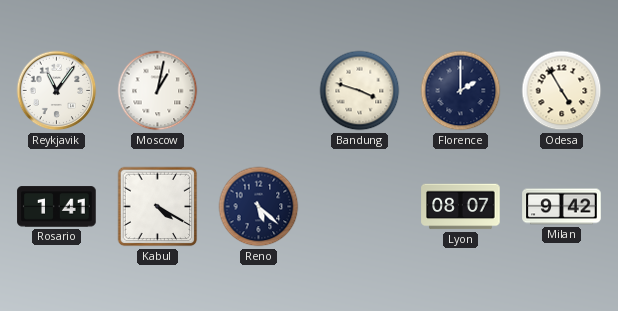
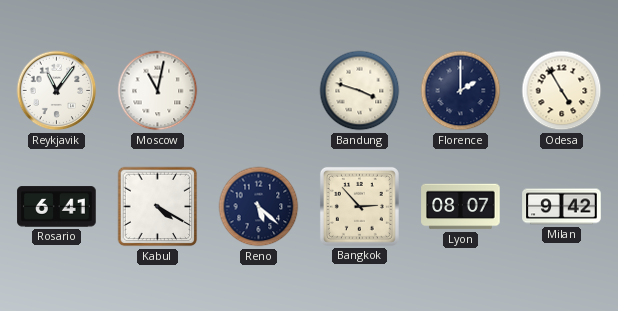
Moscow: 1:02 -> 11:02
Rosario: 1:41 -> 6:41
Bangkok: none -> 2:53
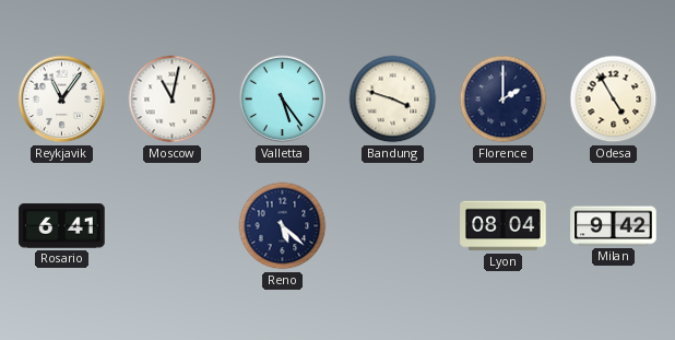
Valletta: none -> 5:24
Kabul: 4:20 -> none
Bangkok: 2:53 -> none
Lyon: 08:07 -> 08:04
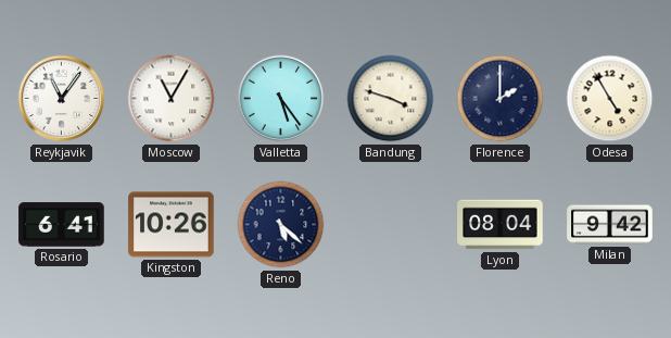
Moscow: 11:02 -> 11:05
Kingston: none -> 10:26
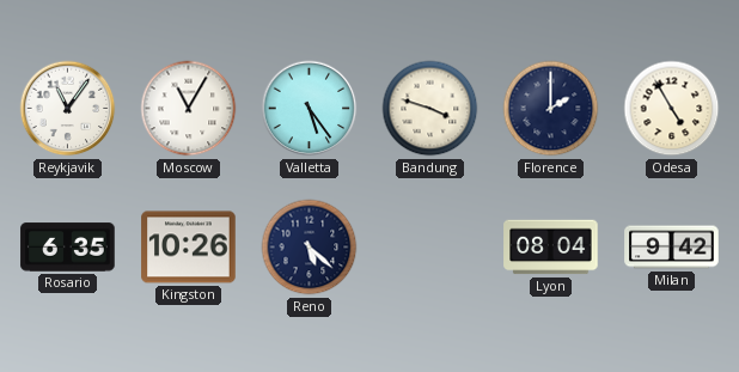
Rosario: 6:41 -> 6:35
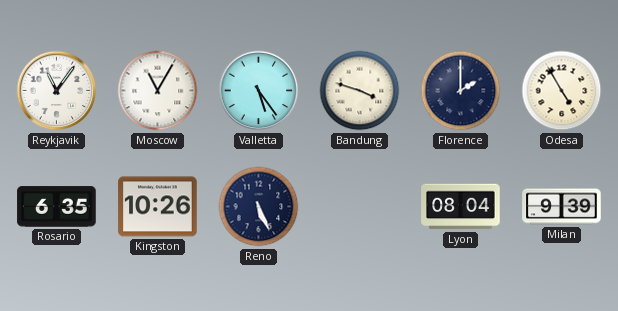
Reno: 5:22 -> 5:26
Milan: 9:42 -> 9:39
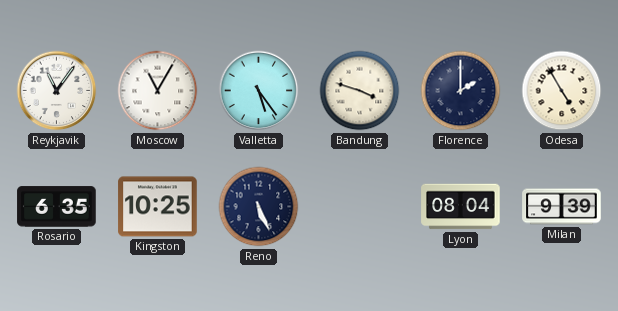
Kingston: 10:26 -> 10:25
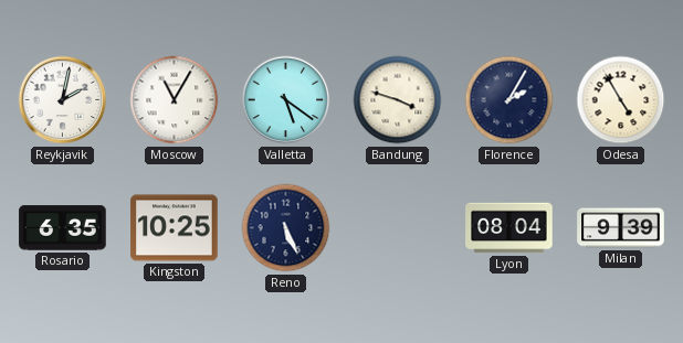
Reykjavik: 11:06 -> 2:02
Valletta: 5:24 -> 5:21
Florence: 2:00 -> 2:05
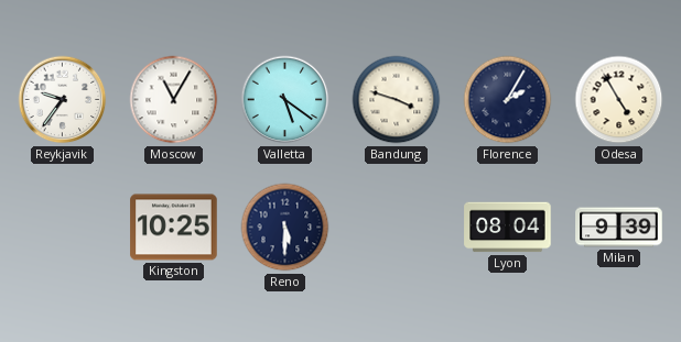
Reykjavik: 2:02 -> 9:36
Rosario: 6:35 -> none
Reno: 5:26 -> 5:30
